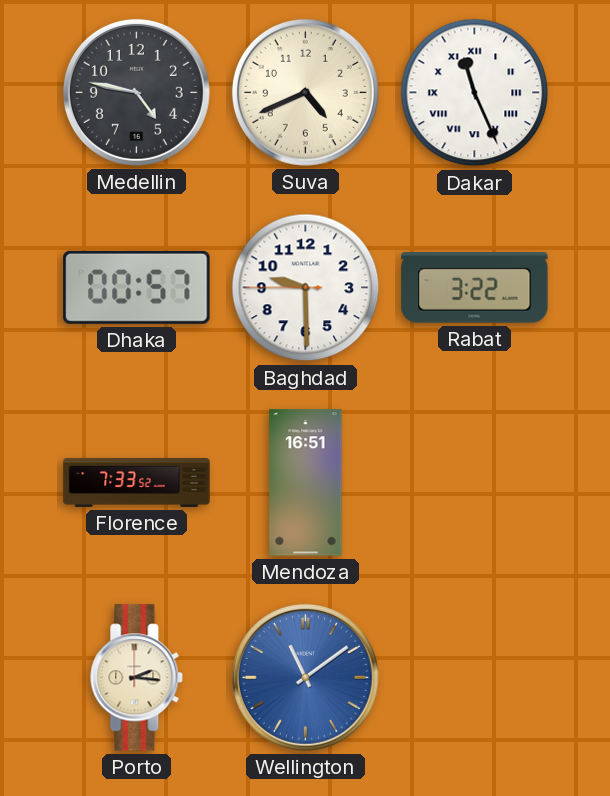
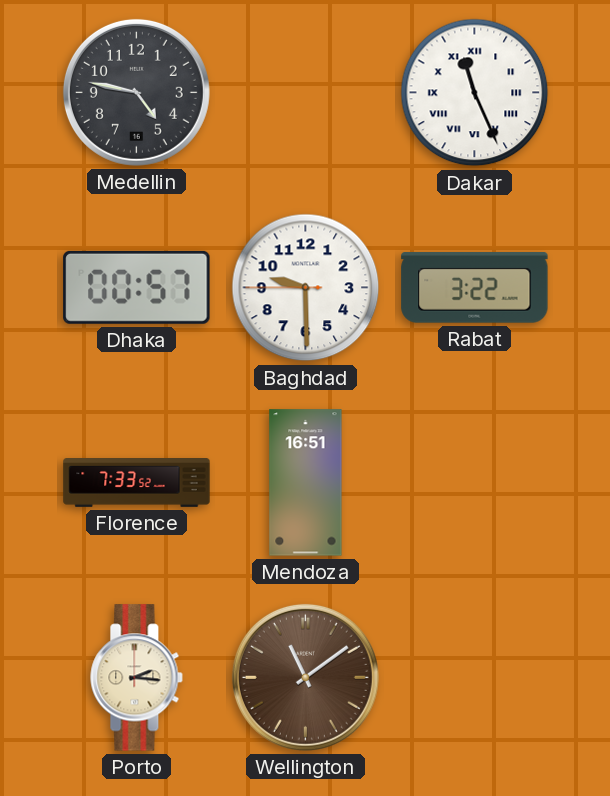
Suva: 4:41 -> none
Wellington dial: blue -> brown
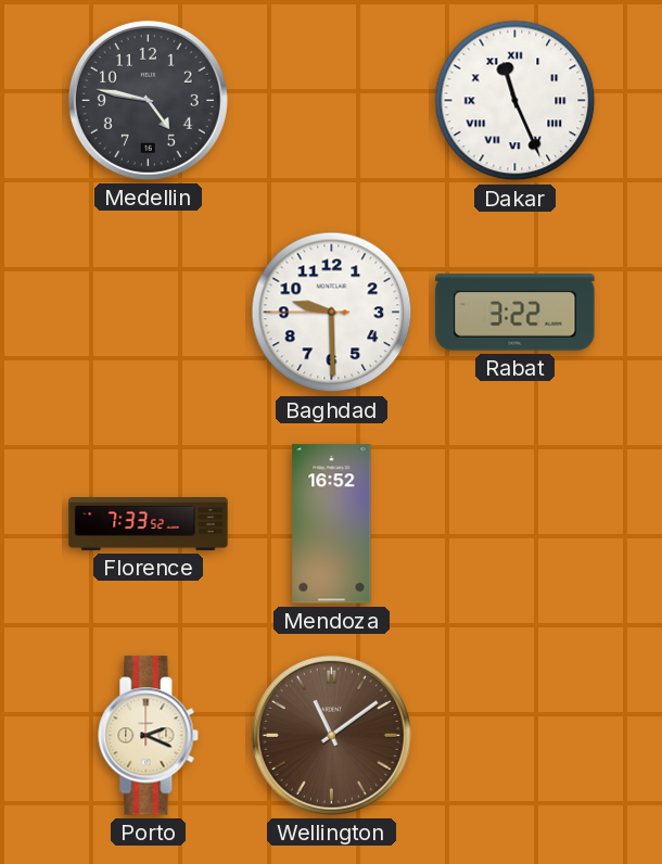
Dhaka: 00:57 -> none
Mendoza: 16:51 -> 16:52
Porto: 2:16 -> 2:19
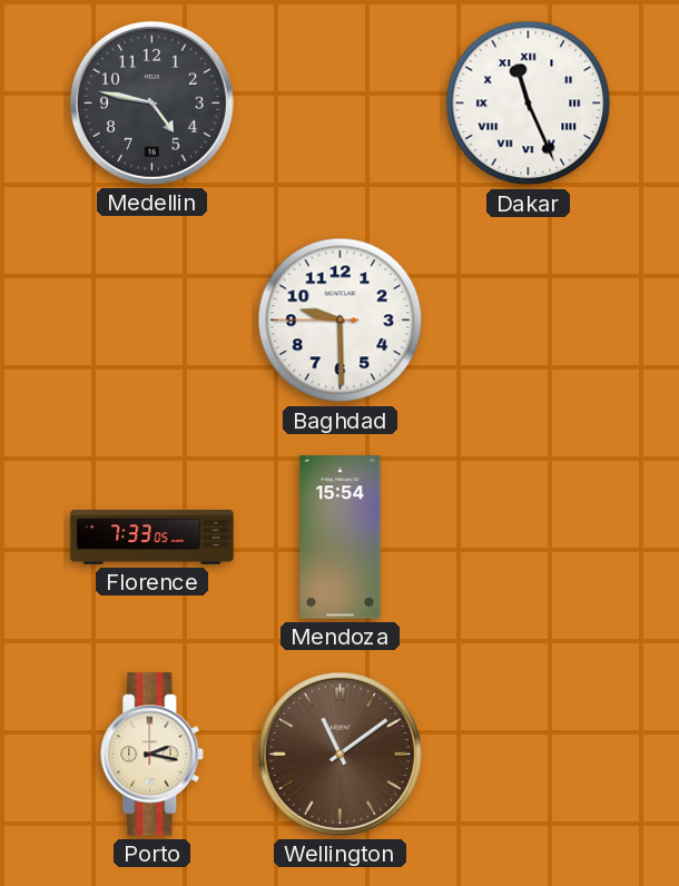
Rabat: 3:22 -> none
Florence: 7:33:52 -> 7:33:05
Mendoza: 16:52 -> 15:54
Porto: 2:19 -> 2:17
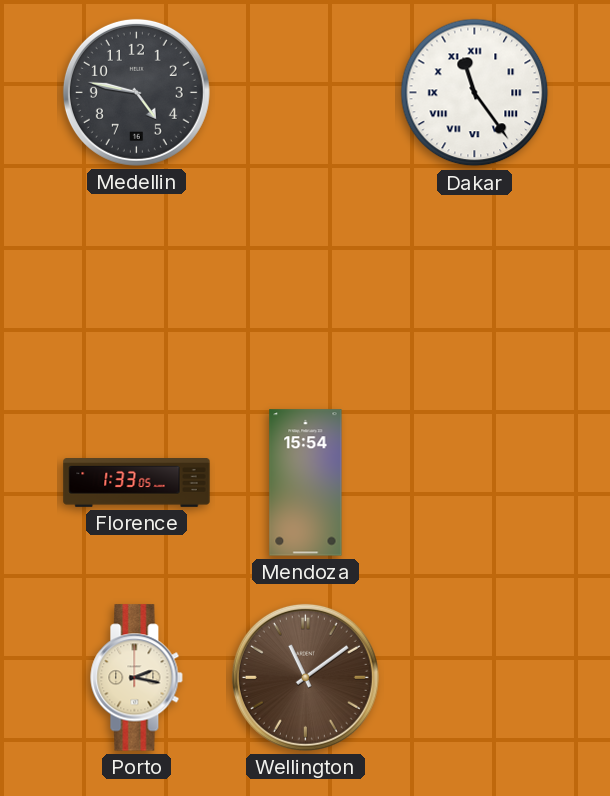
Dakar: 11:26 -> 11:24
Baghdad: 9:29 -> none
Florence: 7:33 -> 1:33
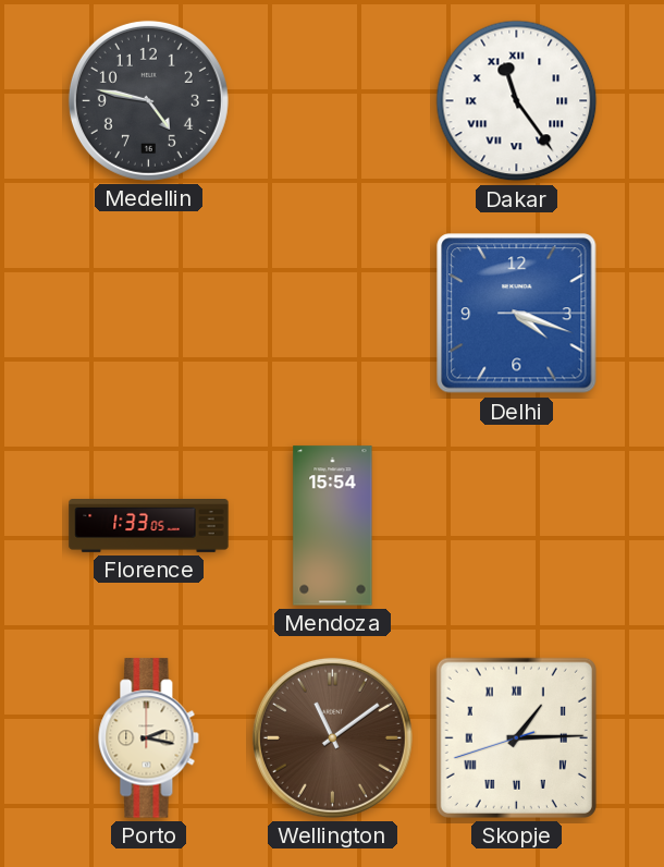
Delhi: none -> 4:18
Skopje: none -> 1:14
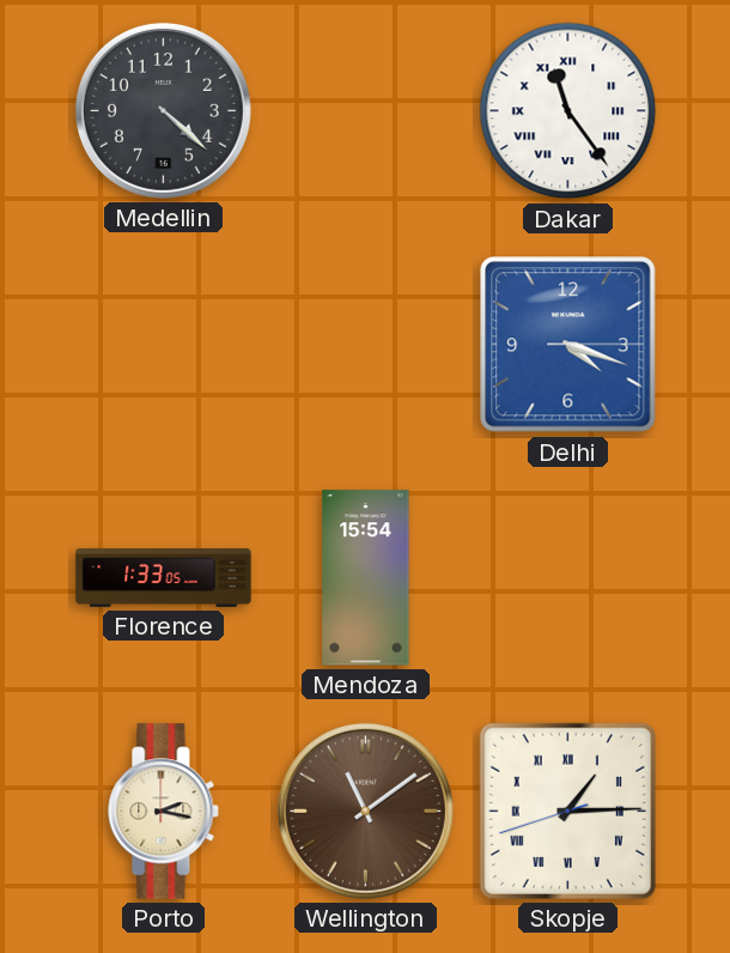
Medellin: 4:47 -> 4:22
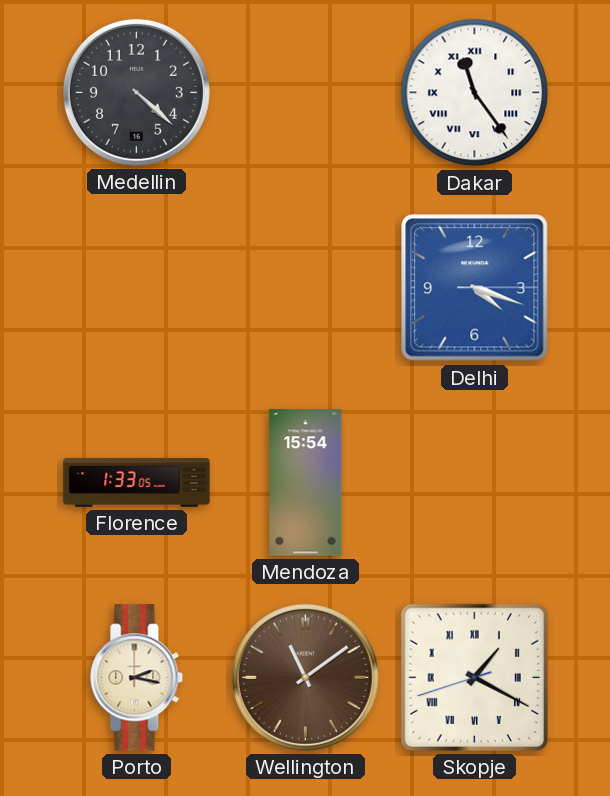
Skopje: 1:14 -> 1:19
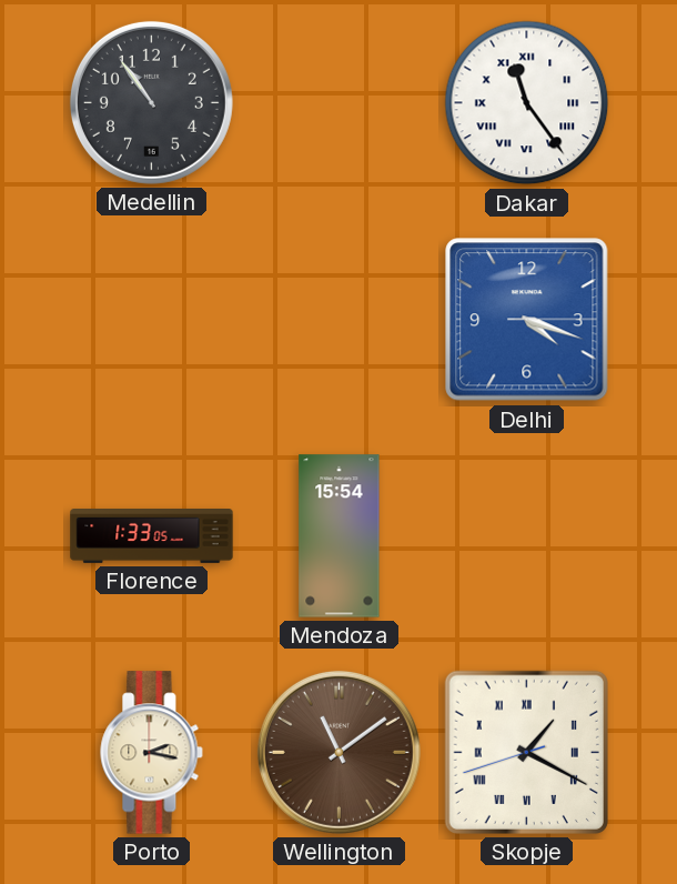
Medellin: 4:22 -> 10:54
